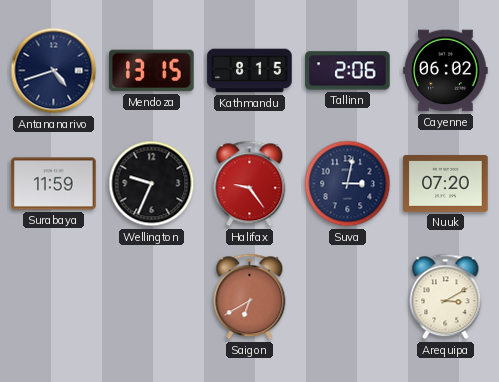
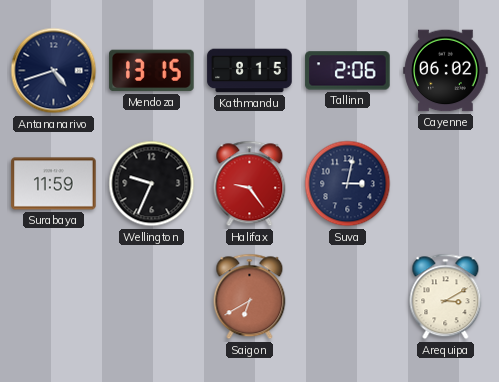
Nuuk: 07:20 -> none
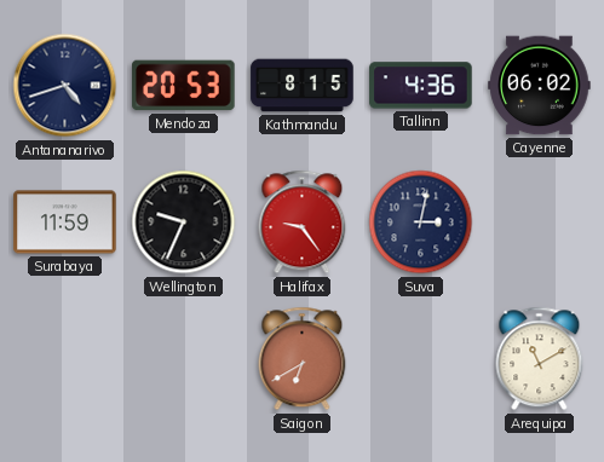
Mendoza: 13:15 -> 20:53
Tallinn: 2:06 -> 4:36
Arequipa: 3:10 -> 11:10
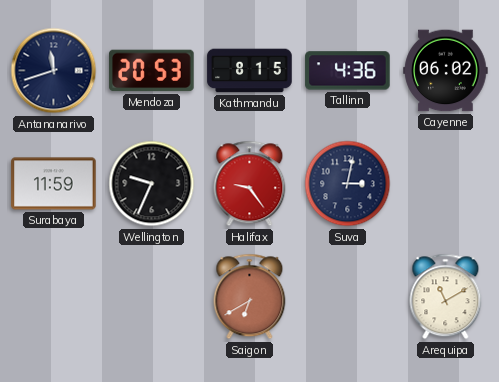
Antananarivo: 4:42 -> 11:42
